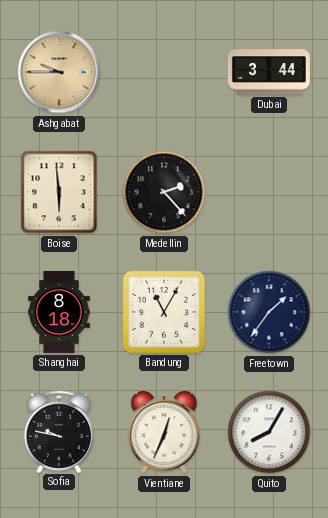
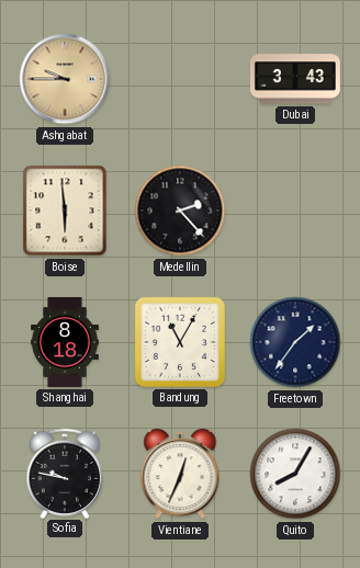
Dubai: 3:44 -> 3:43
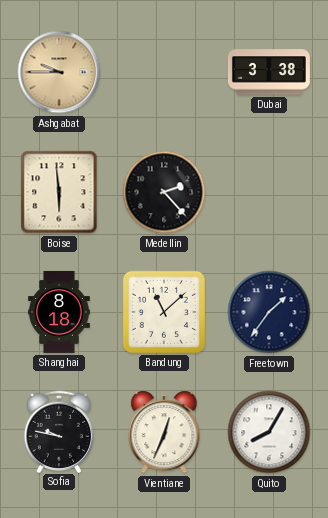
Dubai: 3:43 -> 3:38
Bandung: 11:05 -> 11:08
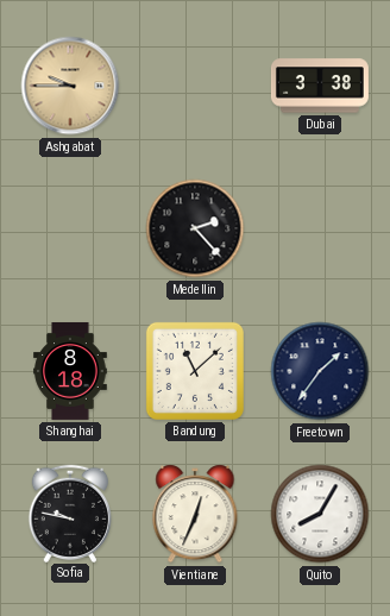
Boise: 5:59 -> none
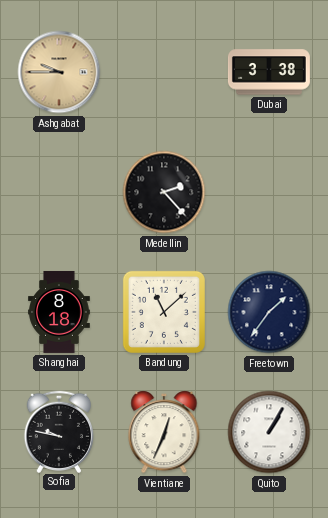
Quito: 8:05 -> 1:05
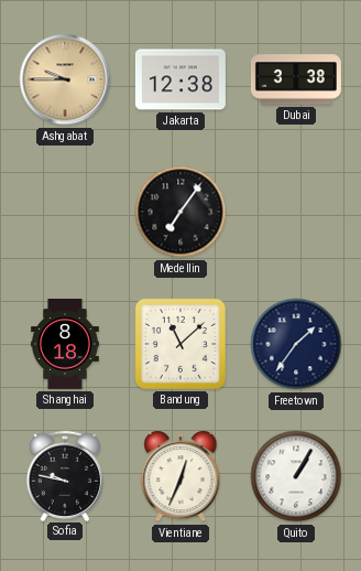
Jakarta: none -> 12:38
Medellin: 2:23 -> 7:06
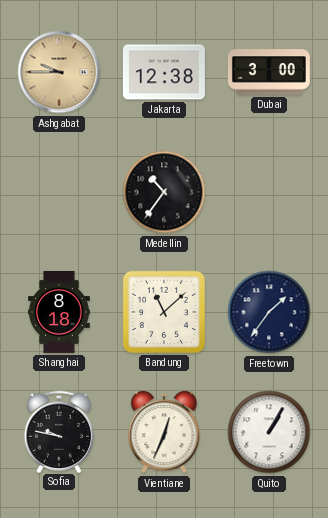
Dubai: 3:38 -> 3:00
Medellin: 7:06 -> 10:36
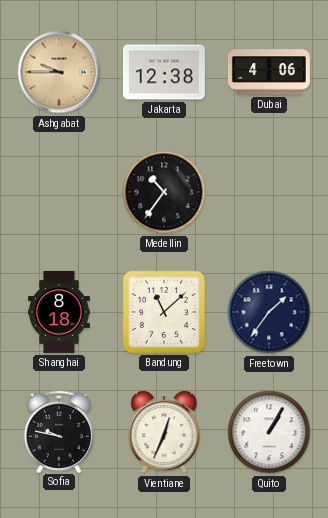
Dubai: 3:00 -> 4:06
